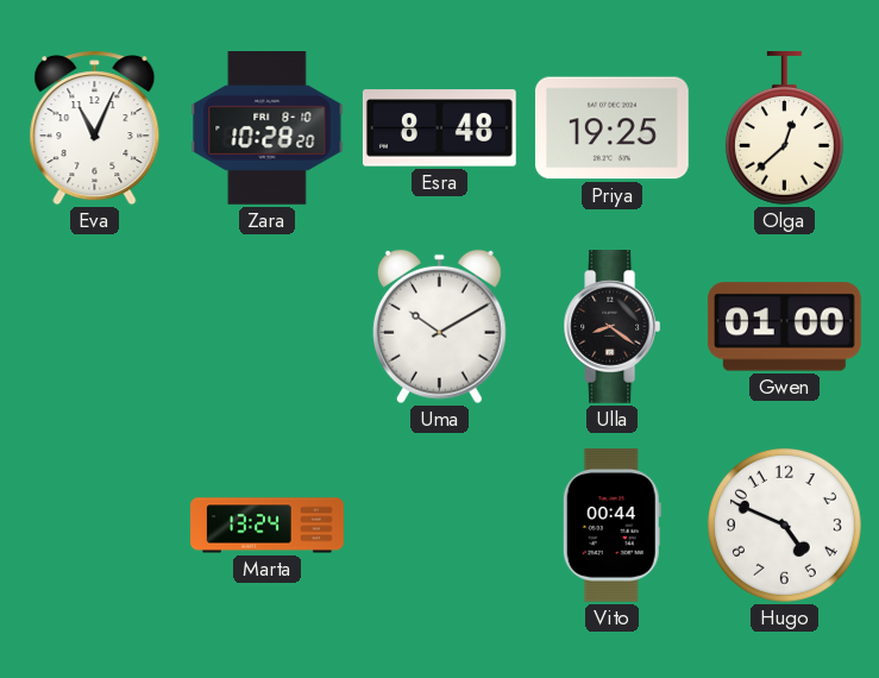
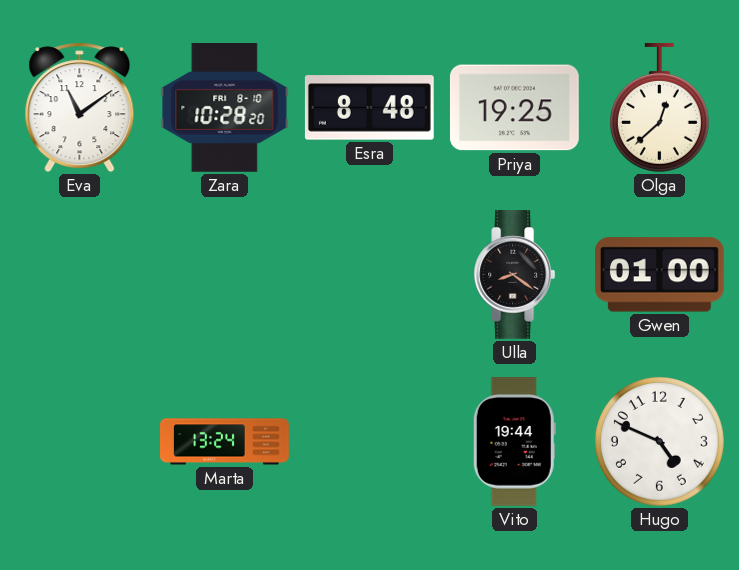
Eva: 11:04 -> 11:09
Uma: 10:10 -> none
Vito: 00:44 -> 19:44
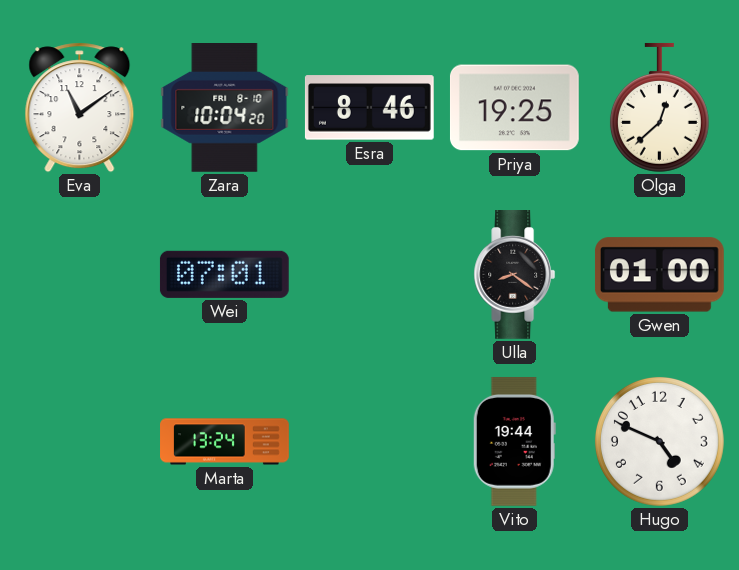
Zara: 10:28 -> 10:04
Esra: 8:48 -> 8:46
Wei: none -> 07:01
